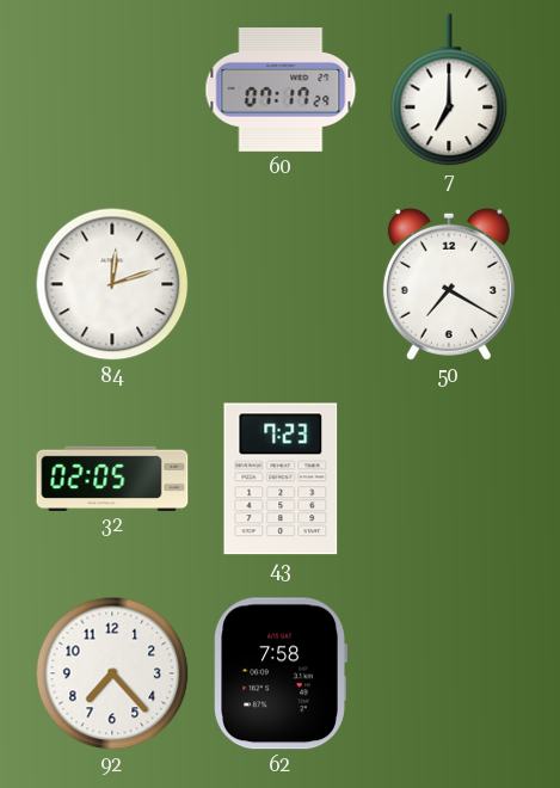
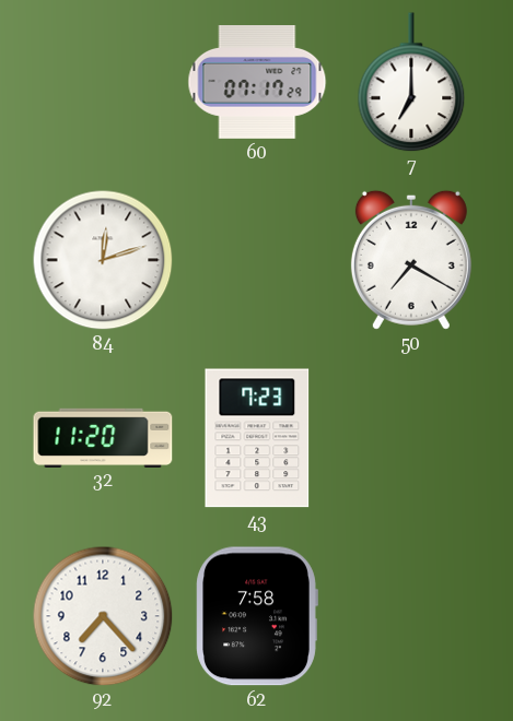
32: 02:05 -> 11:20
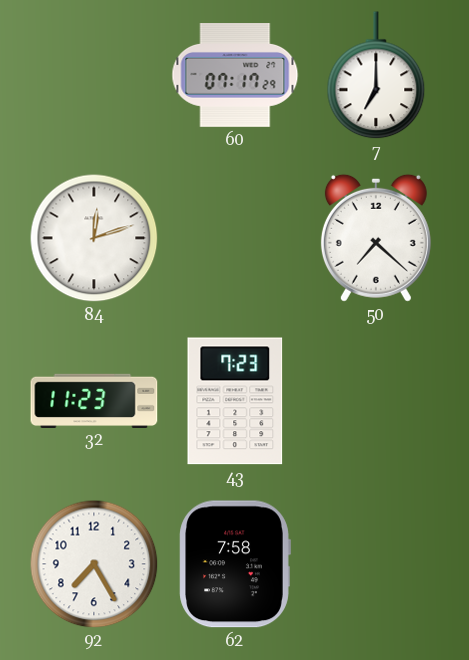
50: 7:20 -> 7:22
32: 11:20 -> 11:23
92: 7:23 -> 7:25
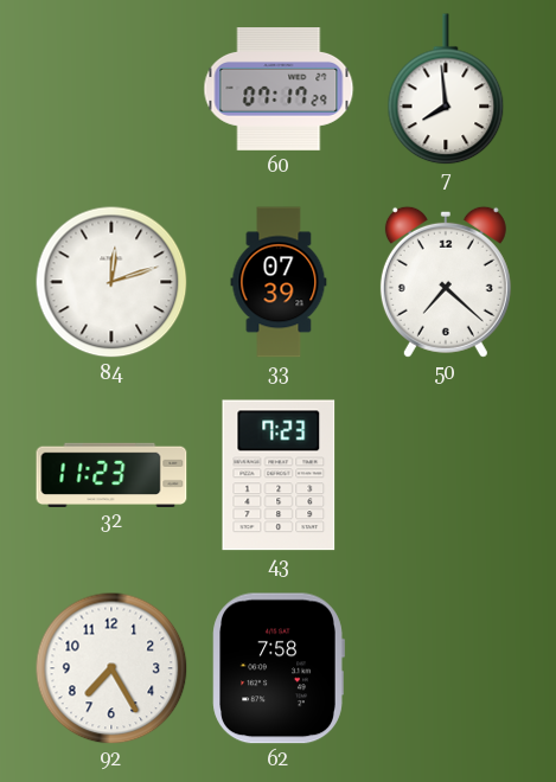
7: 7:00 -> 7:59
33: none -> 07:39
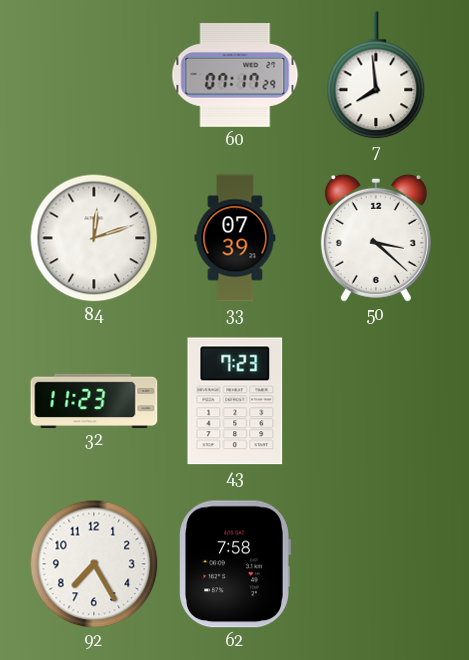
50: 7:22 -> 3:22
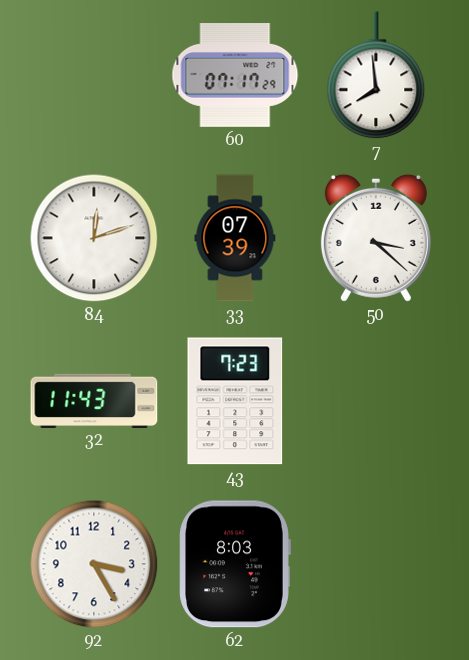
32: 11:23 -> 11:43
92: 7:25 -> 3:25
62: 7:58 -> 8:03
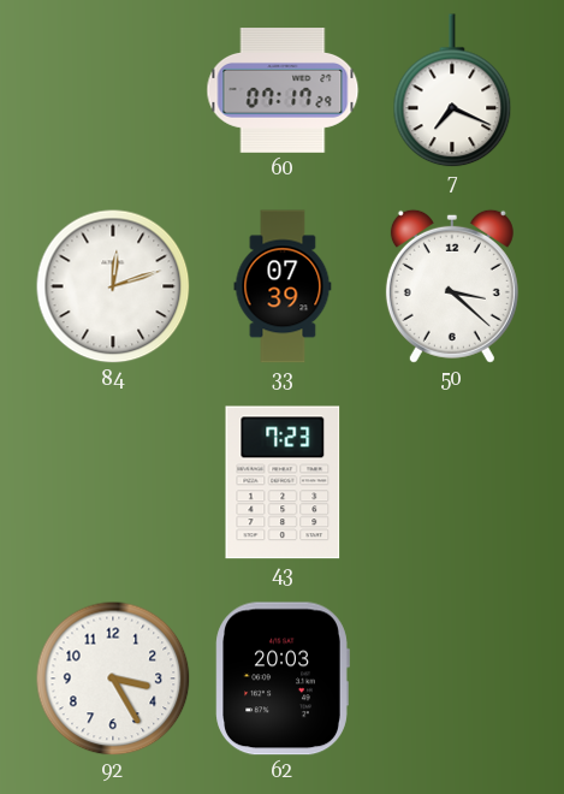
7: 7:59 -> 7:19
32: 11:43 -> none
62: 8:03 -> 20:03
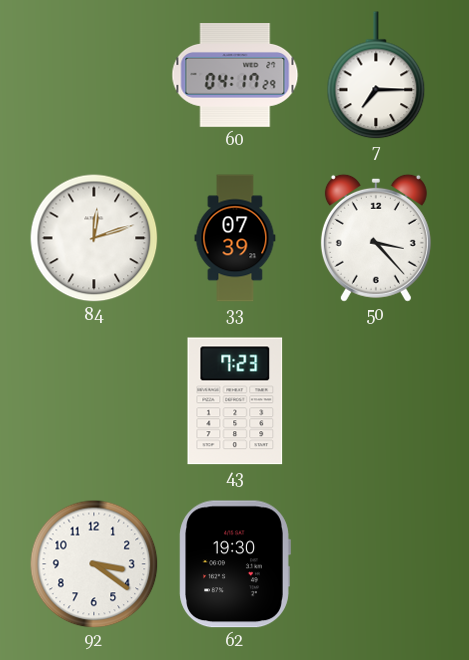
60: 07:17 -> 04:17
7: 7:19 -> 7:15
50: 3:22 -> 3:23
92: 3:25 -> 3:21
62: 20:03 -> 19:30
